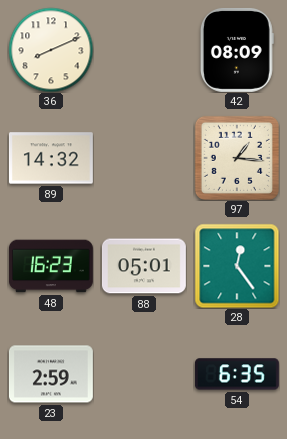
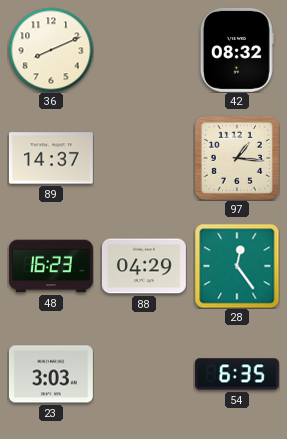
42: 08:09 -> 08:32
89: 14:32 -> 14:37
88: 05:01 -> 04:29
23: 2:59 -> 3:03
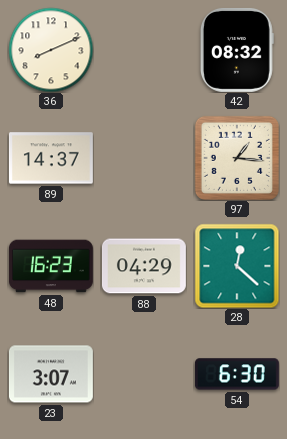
28: 12:24 -> 12:22
23: 3:03 -> 3:07
54: 6:35 -> 6:30
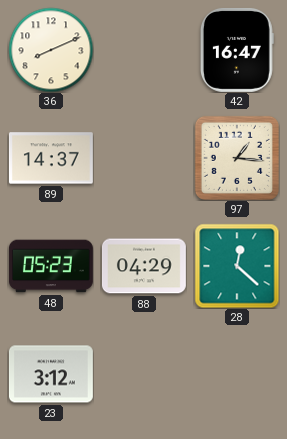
42: 08:32 -> 16:47
48: 16:23 -> 05:23
23: 3:07 -> 3:12
54: 6:30 -> none
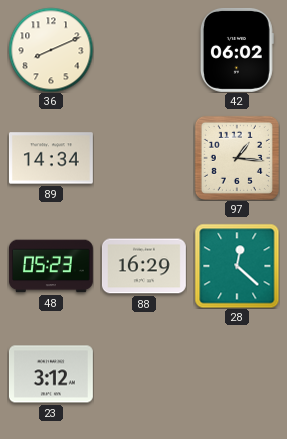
42: 16:47 -> 06:02
89: 14:37 -> 14:34
88: 04:29 -> 16:29
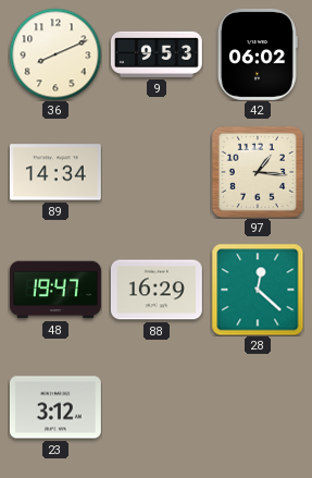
9: none -> 9:53
48: 05:23 -> 19:47
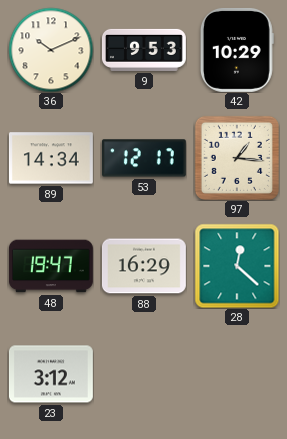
36: 8:11 -> 10:11
42: 06:02 -> 10:29
53: none -> 12:17
